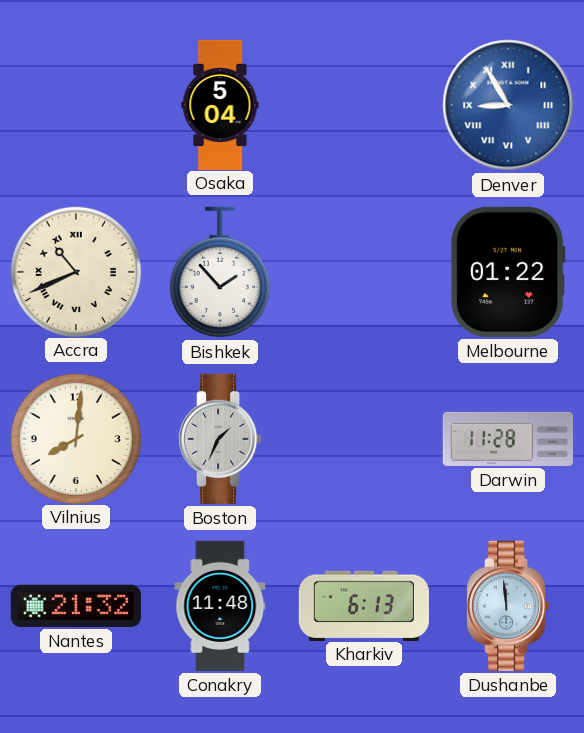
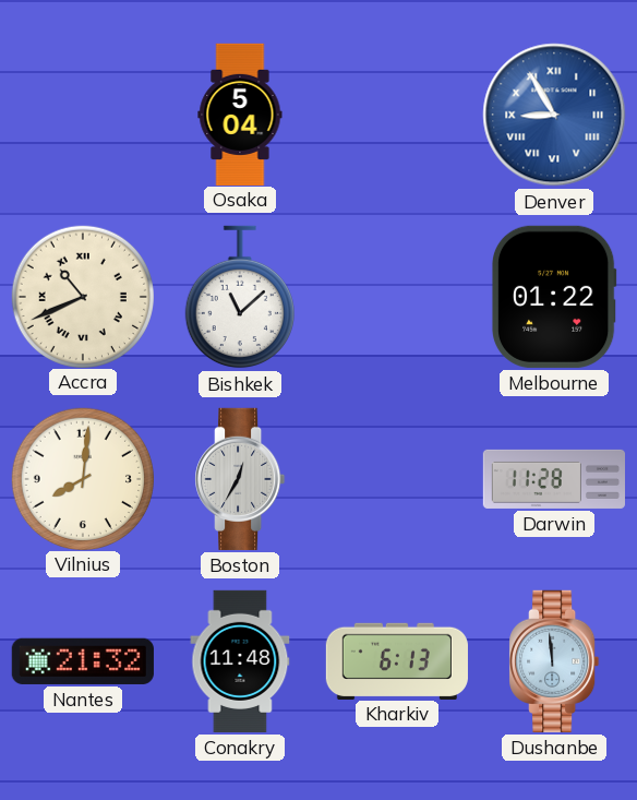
Bishkek: 1:53 -> 11:08
Boston: 1:34 -> 12:35
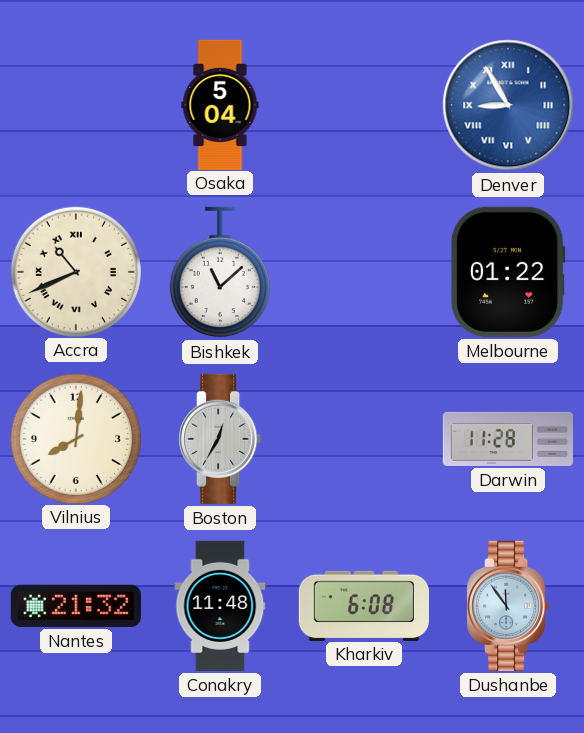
Kharkiv: 6:13 -> 6:08
Dushanbe: 11:59 -> 11:54
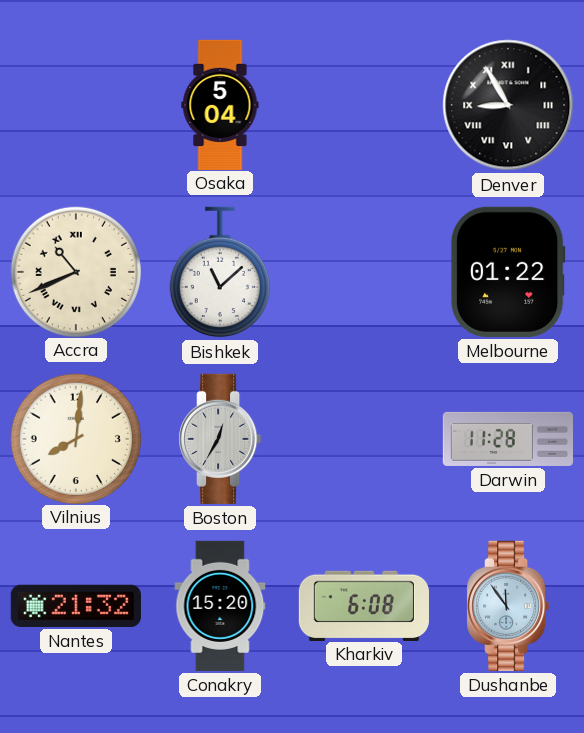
Denver dial: blue -> black
Conakry: 11:48 -> 15:20
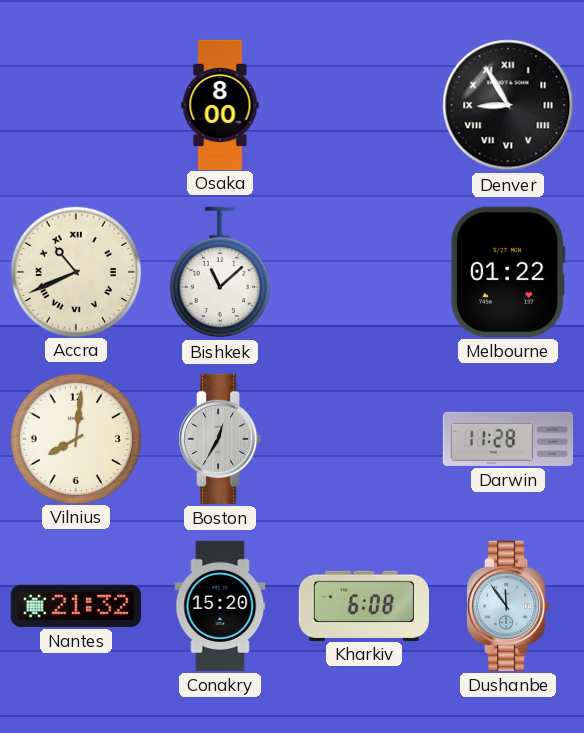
Osaka: 5:04 -> 8:00
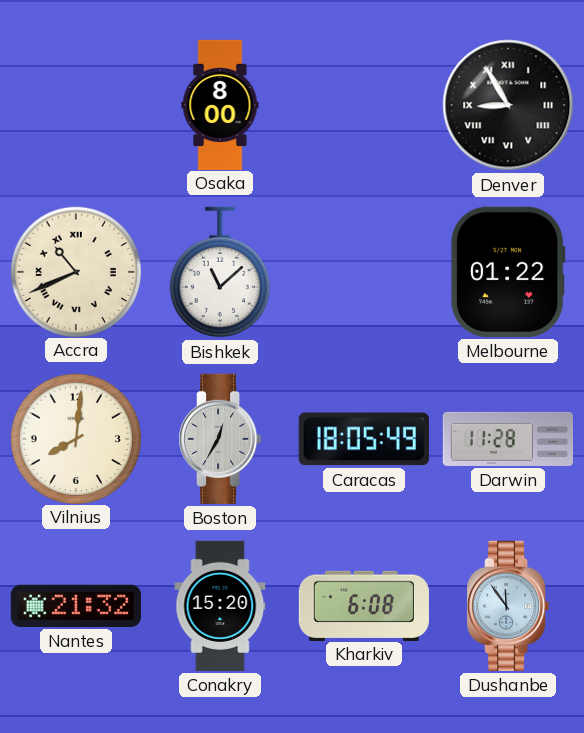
Caracas: none -> 18:05
